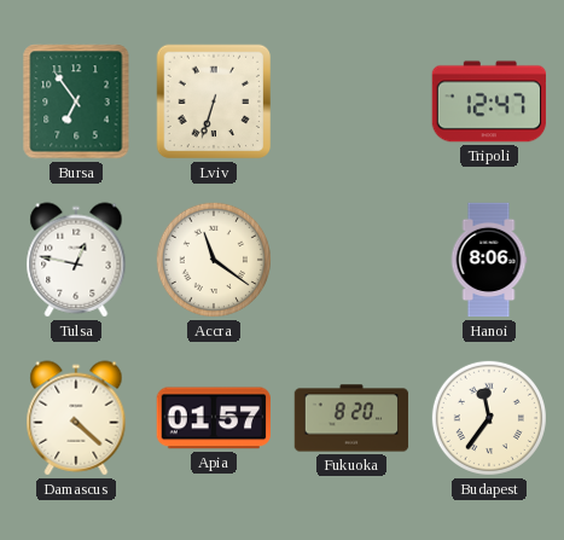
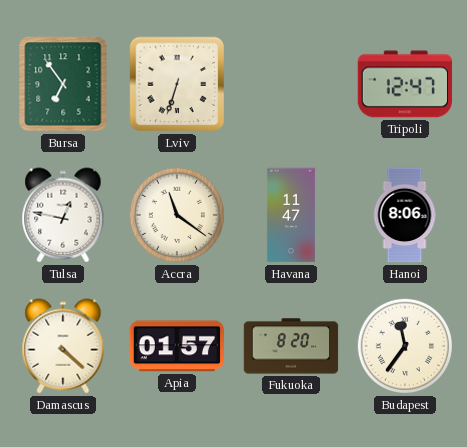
Havana: none -> 11:47
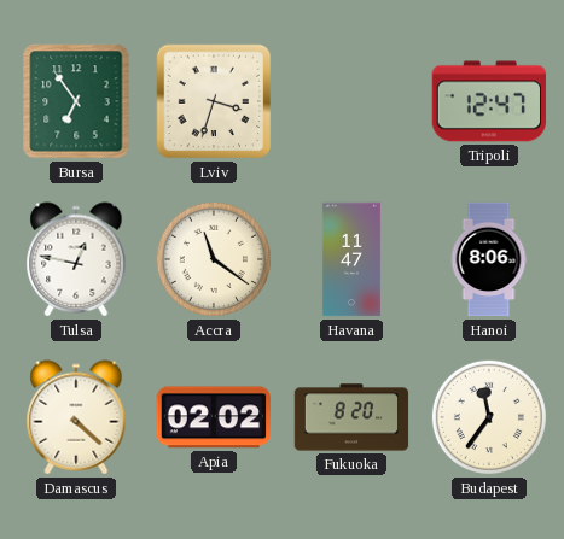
Lviv: 6:33 -> 3:33
Apia: 01:57 -> 02:02
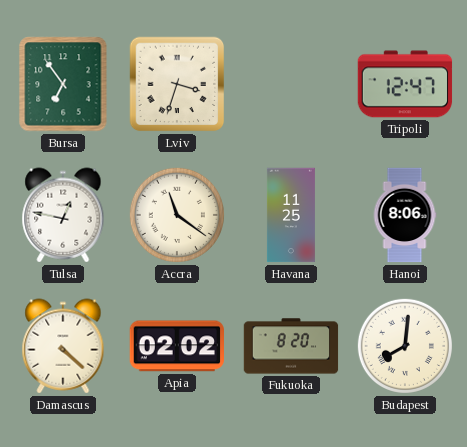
Havana: 11:47 -> 11:25
Budapest: 11:36 -> 8:01
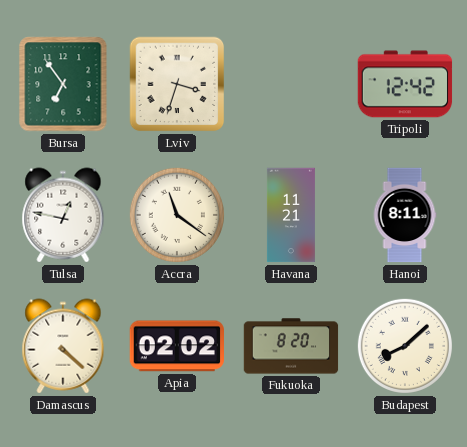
Tripoli: 12:47 -> 12:42
Havana: 11:25 -> 11:21
Hanoi: 8:06 -> 8:11
Budapest: 8:01 -> 8:08
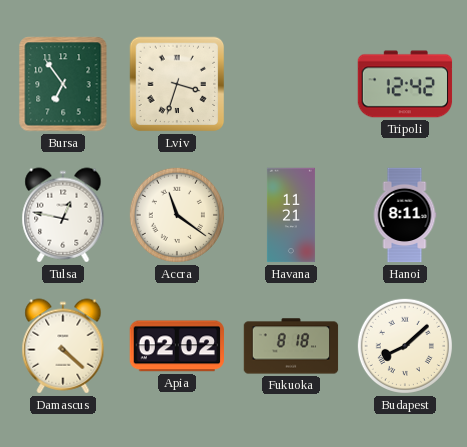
Fukuoka: 8:20 -> 8:18
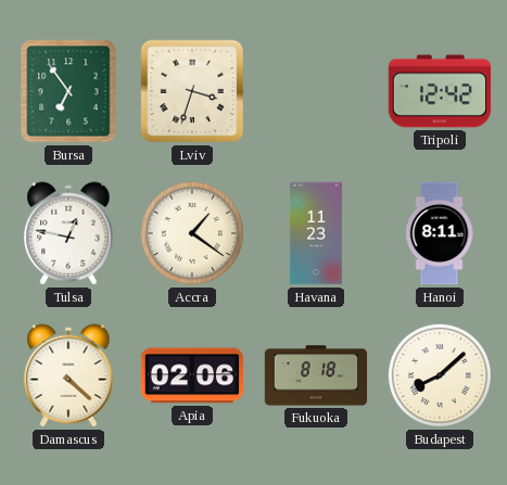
Accra: 11:21 -> 1:21
Havana: 11:21 -> 11:23
Apia: 02:02 -> 02:06
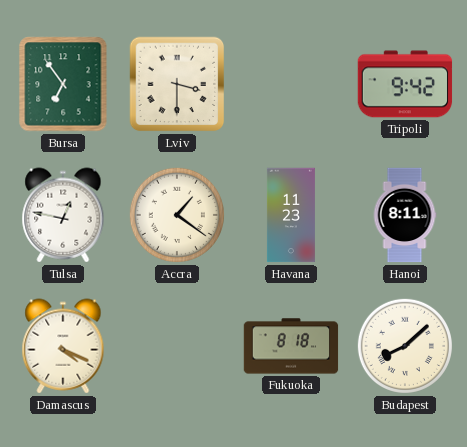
Lviv: 3:33 -> 3:30
Tripoli: 12:42 -> 9:42
Damascus: 4:22 -> 4:19
Apia: 02:06 -> none
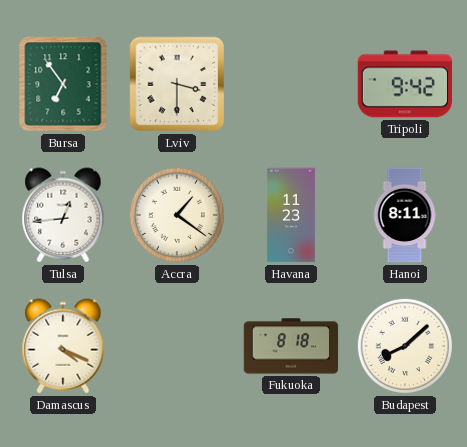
Tulsa: 12:47 -> 12:44
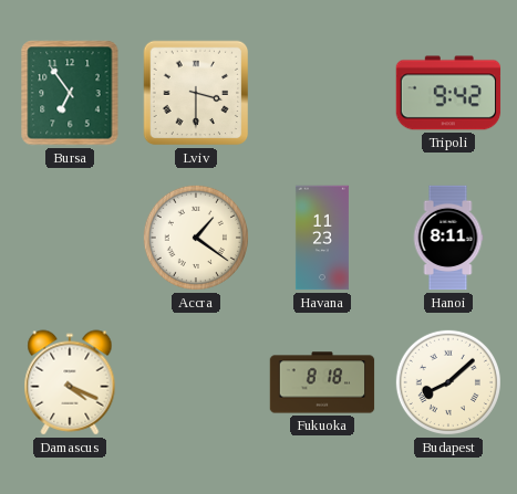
Tulsa: 12:44 -> none
